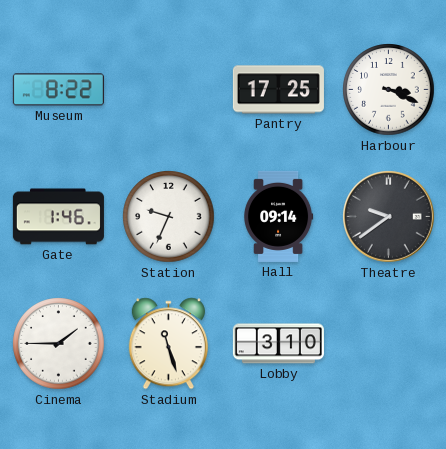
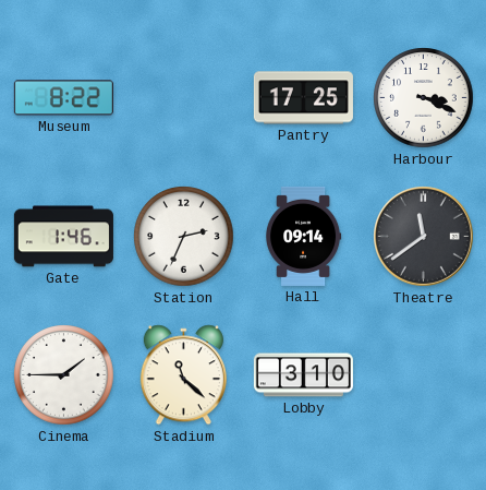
Station: 9:34 -> 2:34
Theatre: 9:39 -> 11:39
Stadium: 11:27 -> 11:22
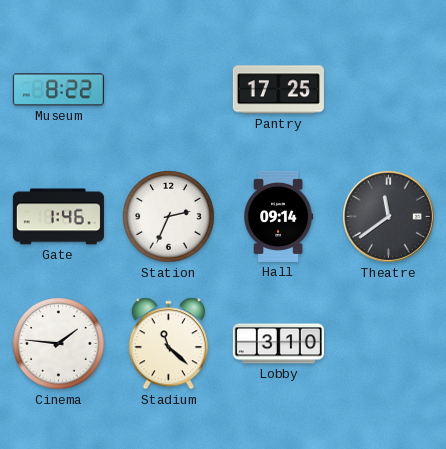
Harbour: 3:19 -> none
Cinema: 1:45 -> 1:46
